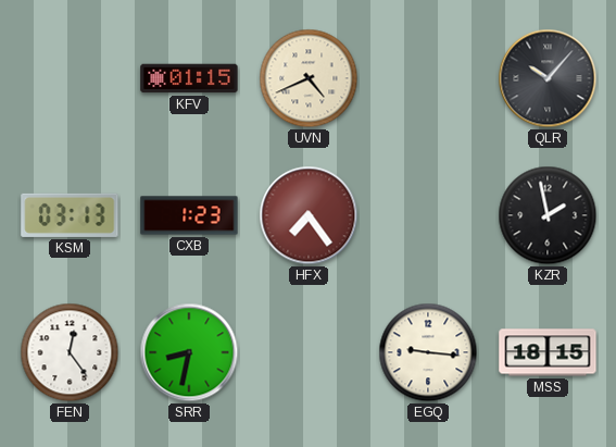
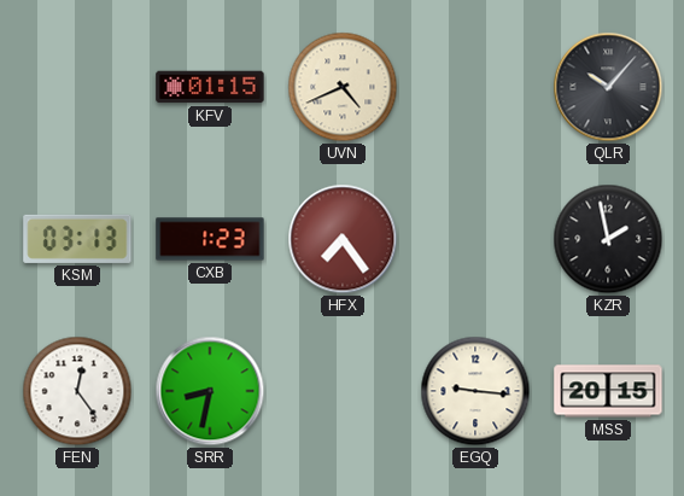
MSS: 18:15 -> 20:15
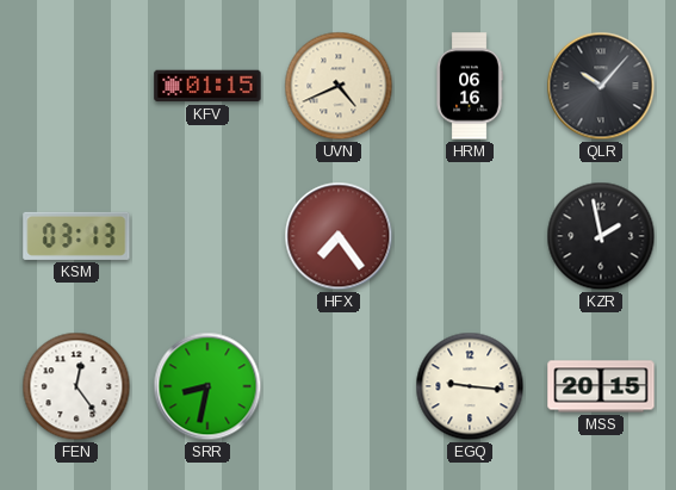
HRM: none -> 06:16
CXB: 1:23 -> none
